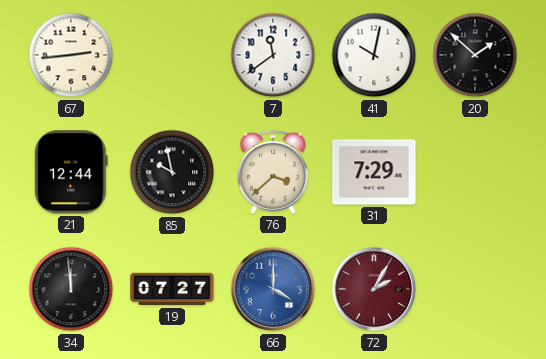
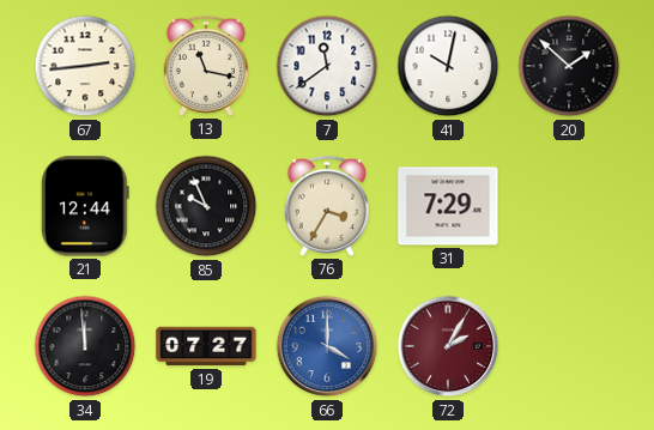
13: none -> 11:17
85: 9:58 -> 9:56
76: 3:38 -> 3:35
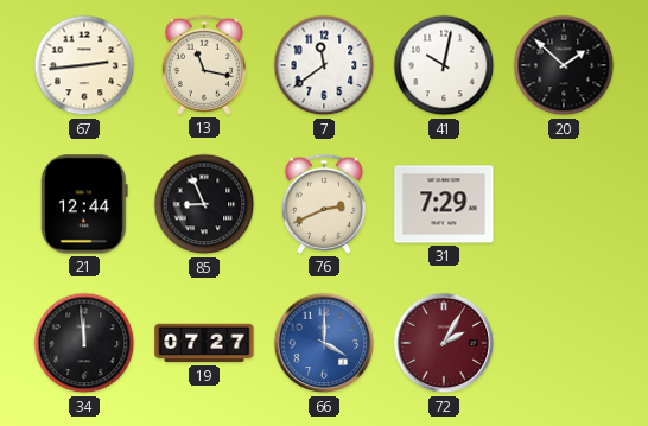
85: 9:56 -> 8:56
76: 3:35 -> 2:41
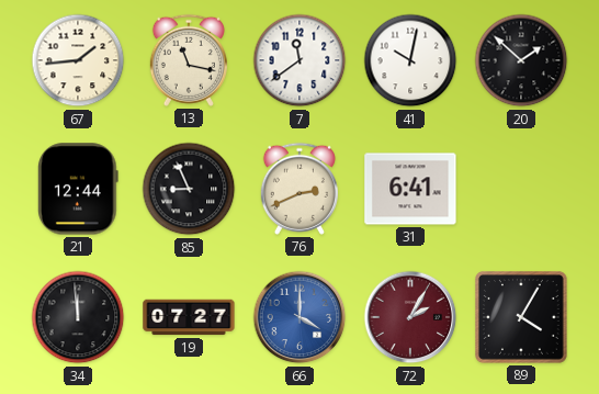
67: 2:44 -> 1:44
31: 7:29 -> 6:41
89: none -> 4:05
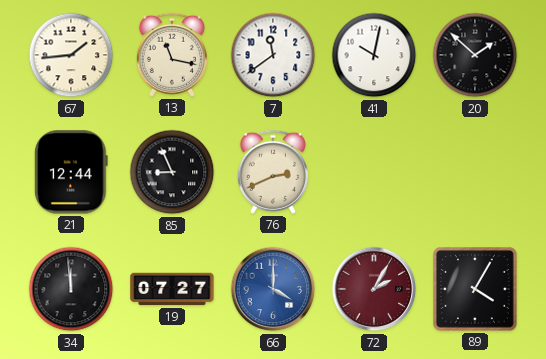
31: 6:41 -> none
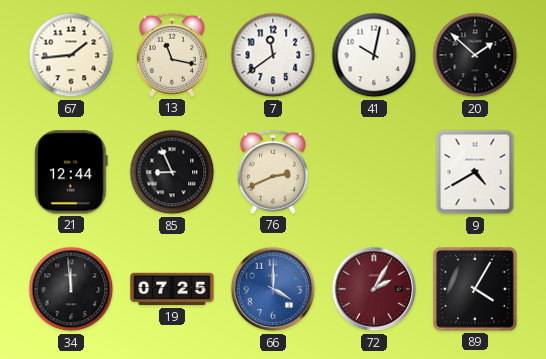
9: none -> 4:40
19: 07:27 -> 07:25
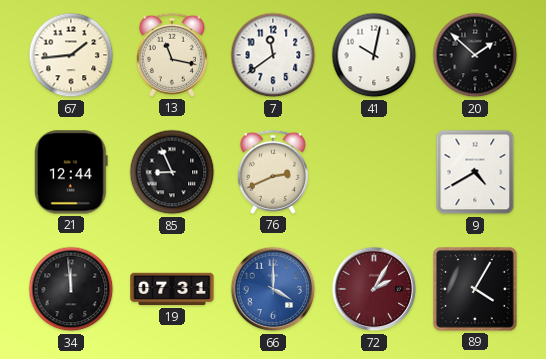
19: 07:25 -> 07:31
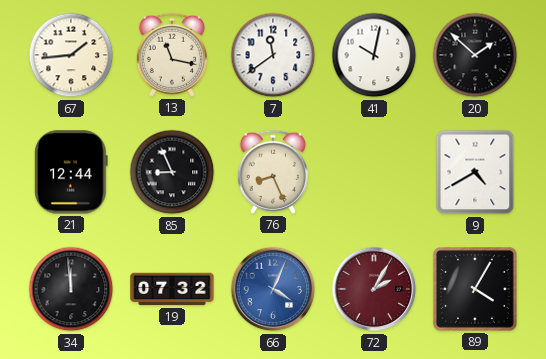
76: 2:41 -> 8:26
19: 07:31 -> 07:32
66: 4:00 -> 4:04
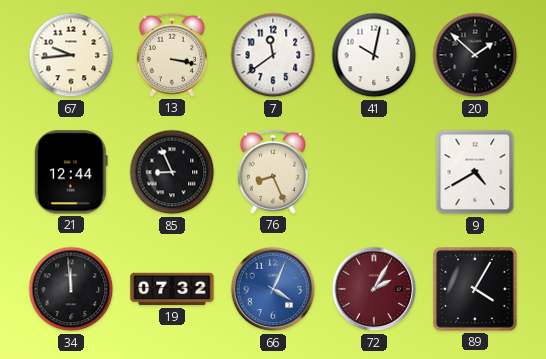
67: 1:44 -> 9:44
13: 11:17 -> 3:17
